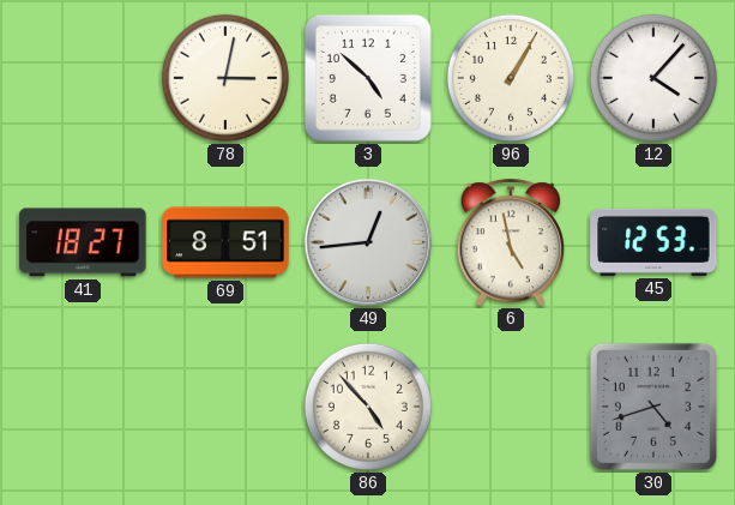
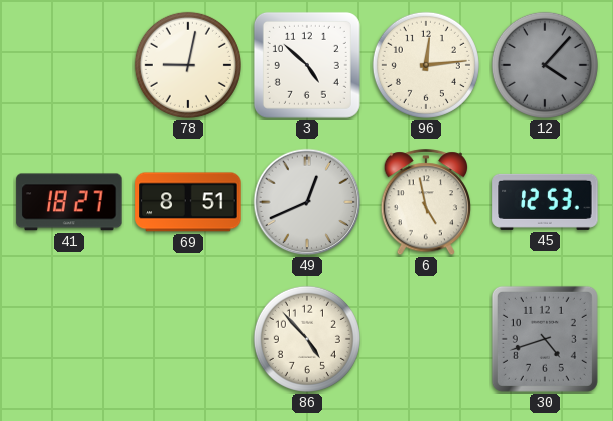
78: 3:02 -> 9:02
96: 1:05 -> 12:14
12 dial: white -> grey
49: 12:44 -> 12:41
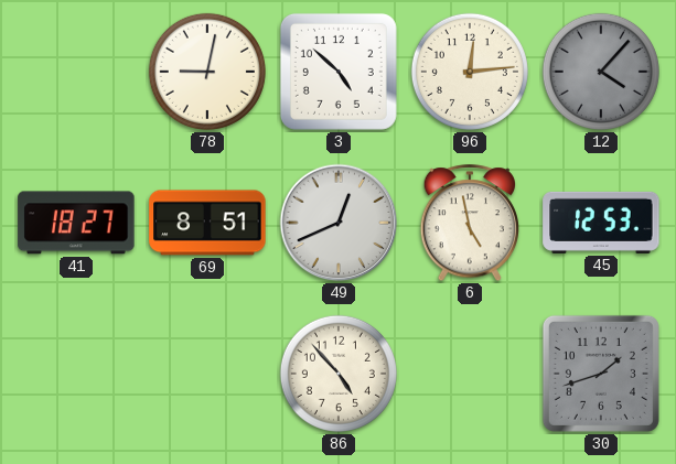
30: 4:42 -> 1:42
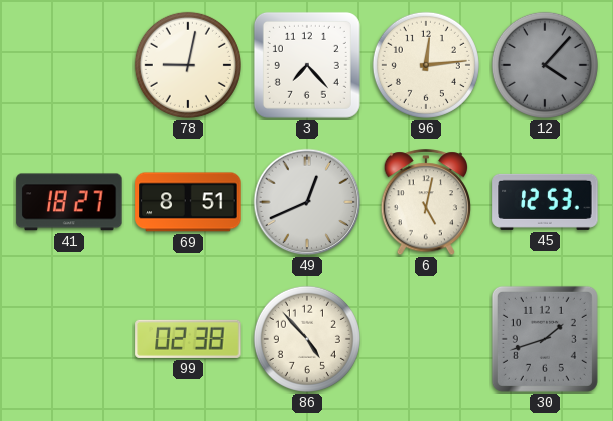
3: 4:52 -> 7:23
6: 4:58 -> 5:02
99: none -> 02:38
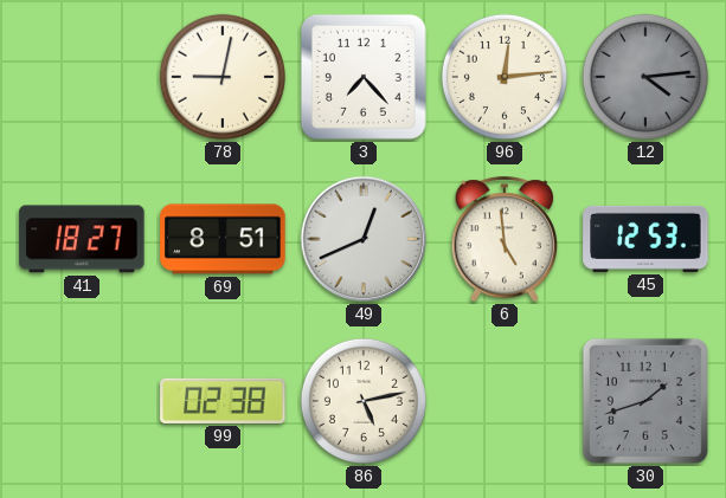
12: 4:07 -> 4:14
6: 5:02 -> 4:59
86: 4:53 -> 5:13
